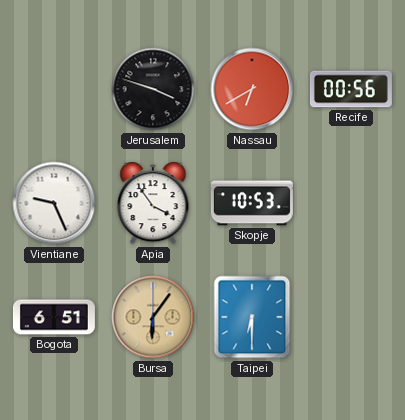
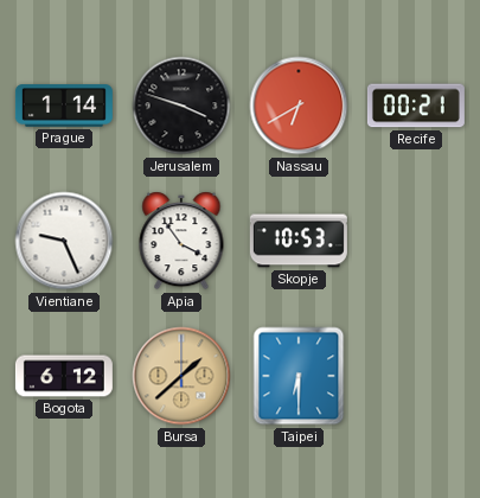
Prague: none -> 1:14
Recife: 00:56 -> 00:21
Bogota: 6:51 -> 6:12
Bursa: 6:06 -> 1:38
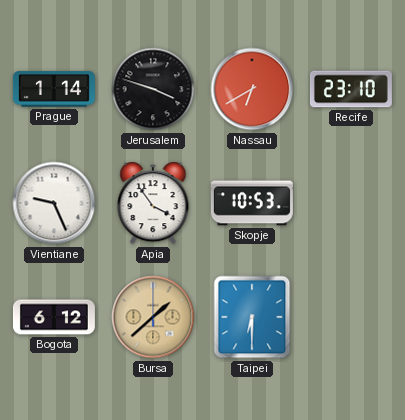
Recife: 00:21 -> 23:10
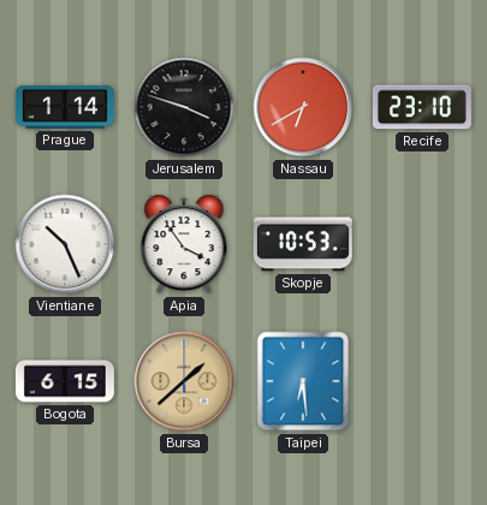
Vientiane: 9:26 -> 10:26
Bogota: 6:12 -> 6:15
Taipei: 6:30 -> 6:29
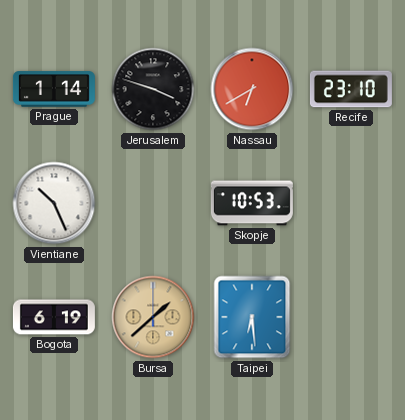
Apia: 3:54 -> none
Bogota: 6:15 -> 6:19
